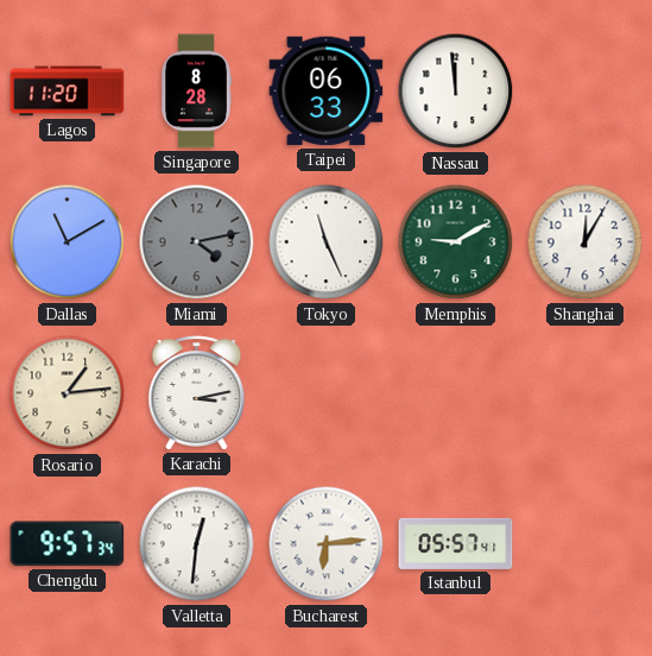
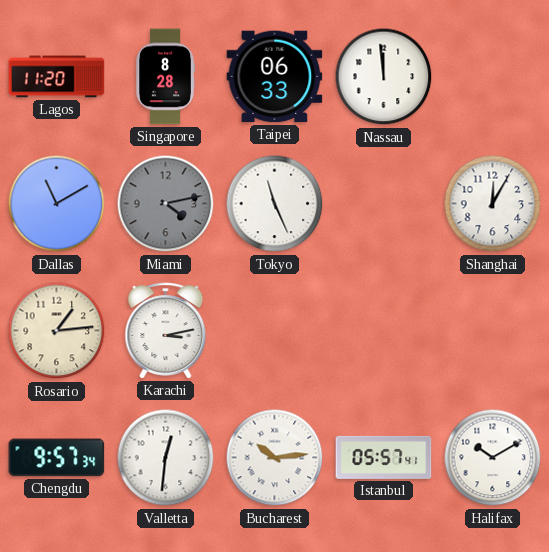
Memphis: 9:10 -> none
Bucharest: 6:14 -> 10:14
Halifax: none -> 10:10
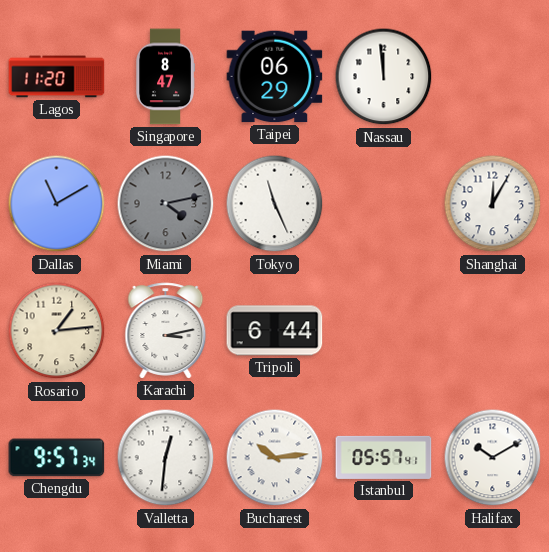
Singapore: 8:28 -> 8:47
Taipei: 06:33 -> 06:29
Tripoli: none -> 6:44
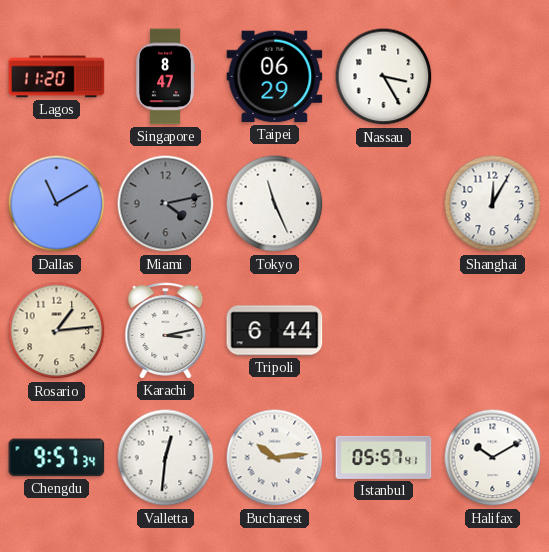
Nassau: 11:59 -> 3:25
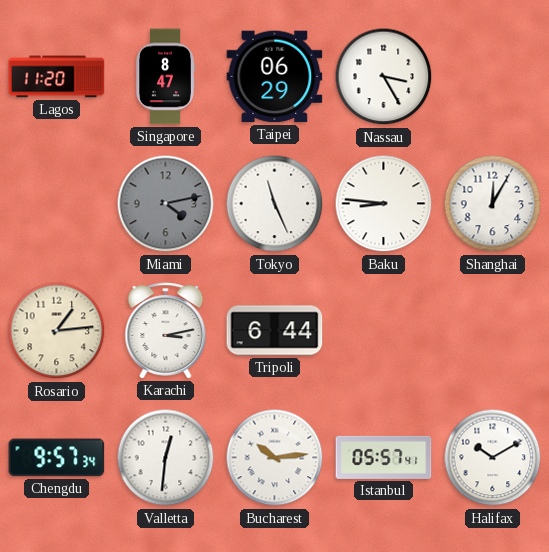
Dallas: 11:10 -> none
Baku: none -> 8:46
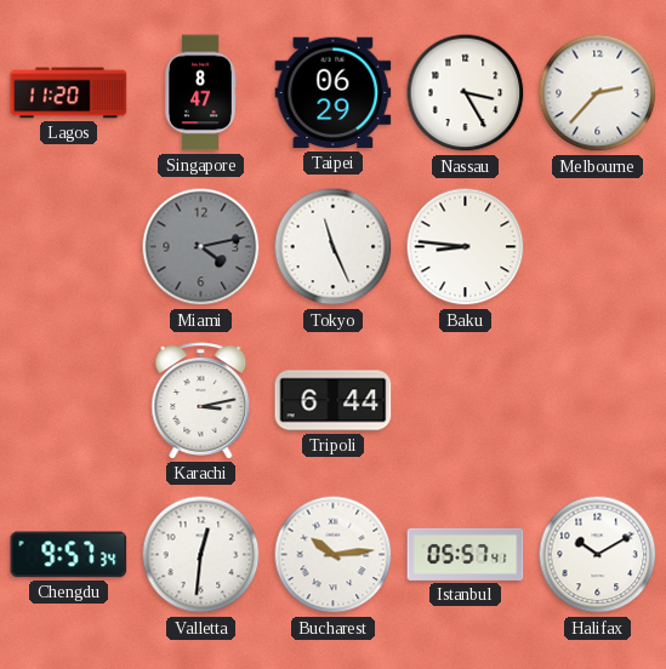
Melbourne: none -> 2:37
Shanghai: 12:05 -> none
Rosario: 1:14 -> none
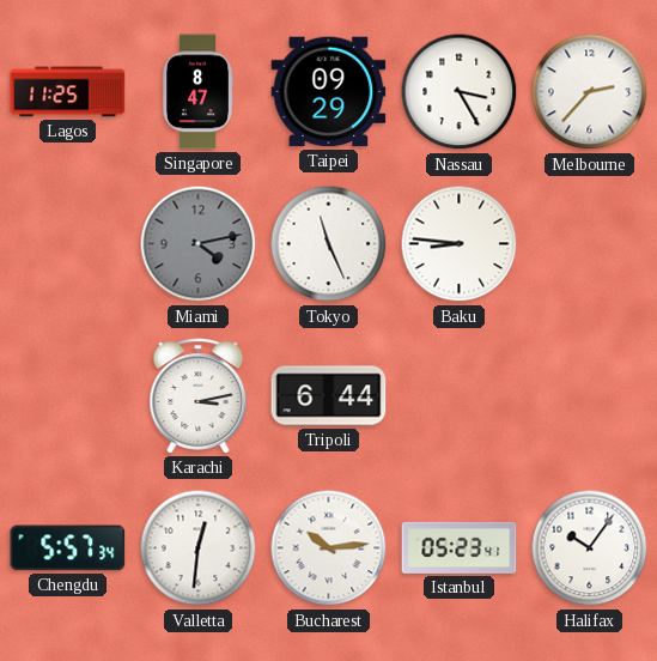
Lagos: 11:20 -> 11:25
Taipei: 06:29 -> 09:29
Chengdu: 9:57 -> 5:57
Istanbul: 05:57 -> 05:23
Halifax: 10:10 -> 10:06
